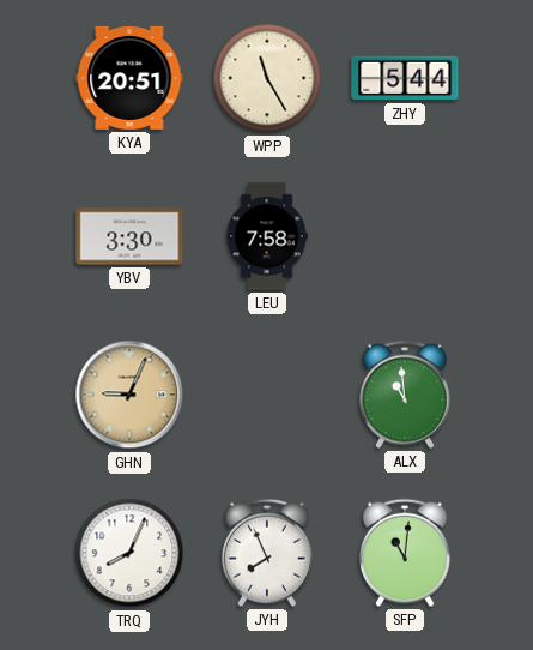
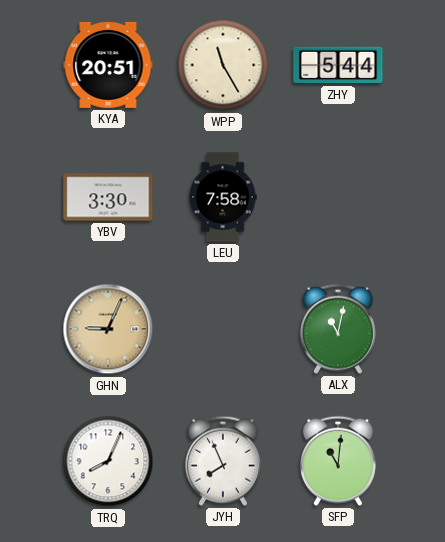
ALX: 10:59 -> 11:02
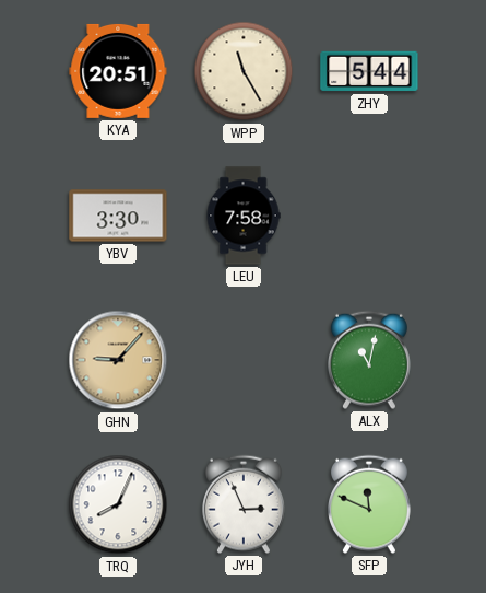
GHN: 9:04 -> 9:07
JYH: 7:56 -> 2:56
SFP: 11:01 -> 11:49
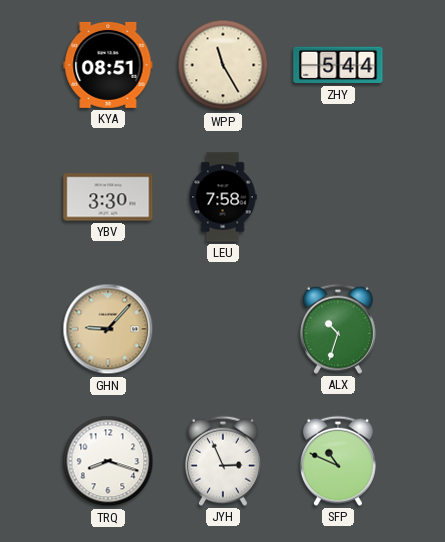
KYA: 20:51 -> 08:51
ALX: 11:02 -> 10:33
TRQ: 8:04 -> 8:18
SFP: 11:49 -> 10:49
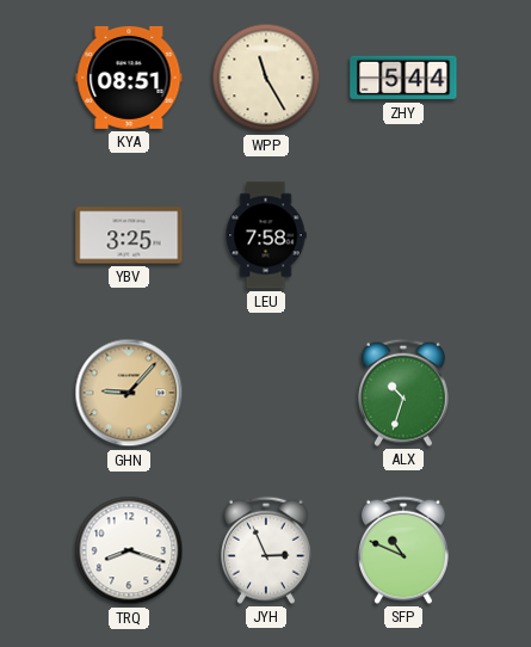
YBV: 3:30 -> 3:25
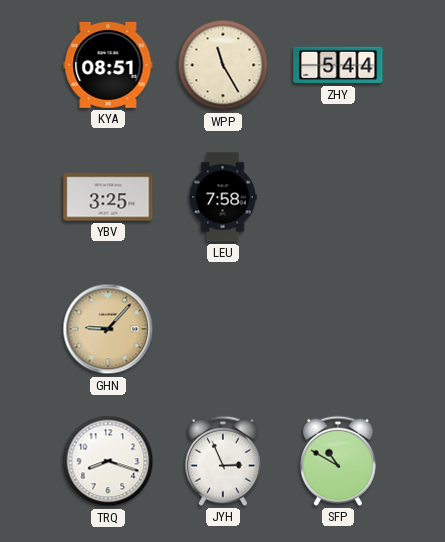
ALX: 10:33 -> none
SFP: 10:49 -> 10:50
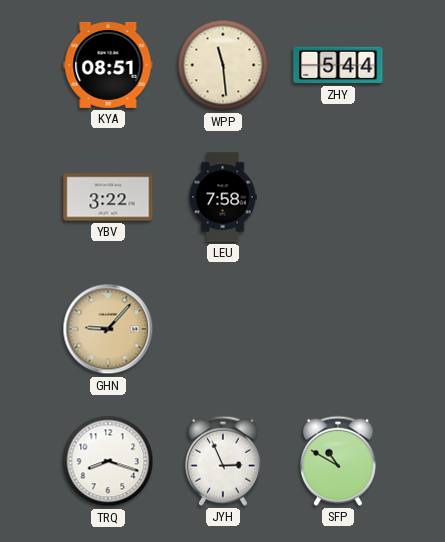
WPP: 11:25 -> 11:29
YBV: 3:25 -> 3:22
